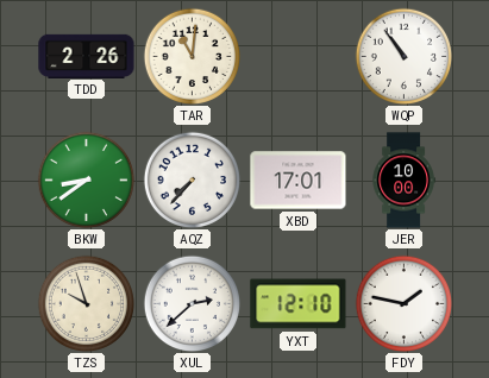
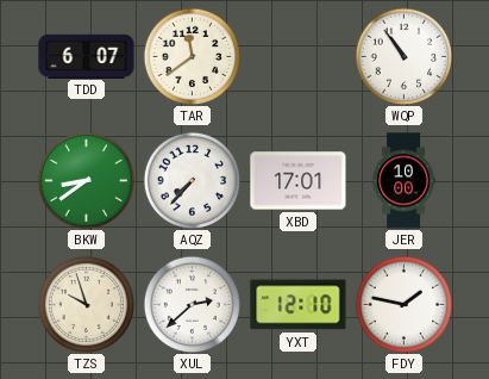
TDD: 2:26 -> 6:07
TAR: 11:01 -> 11:39
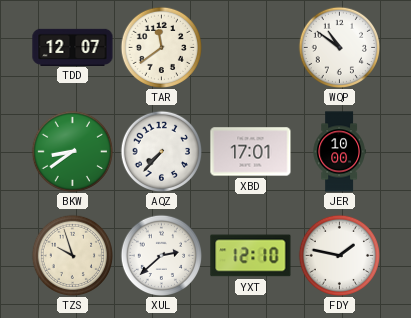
TDD: 6:07 -> 12:07
WQP: 10:54 -> 10:51
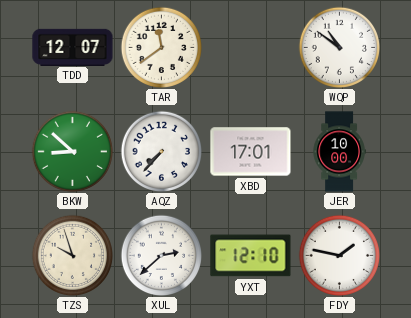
BKW: 8:39 -> 8:52
